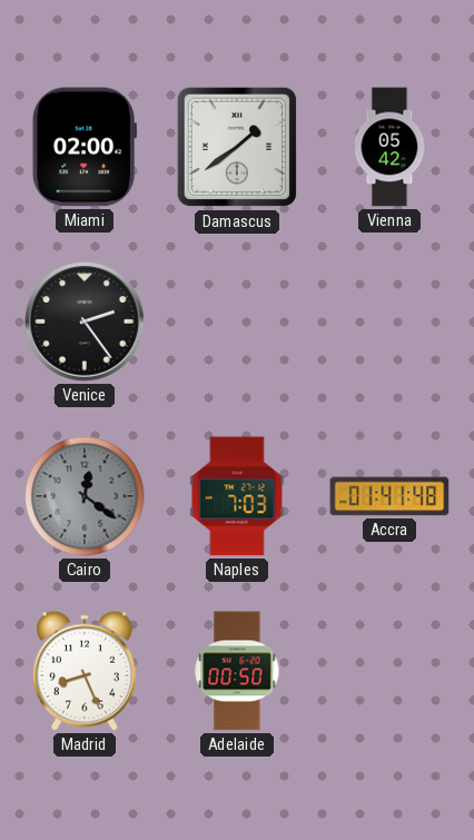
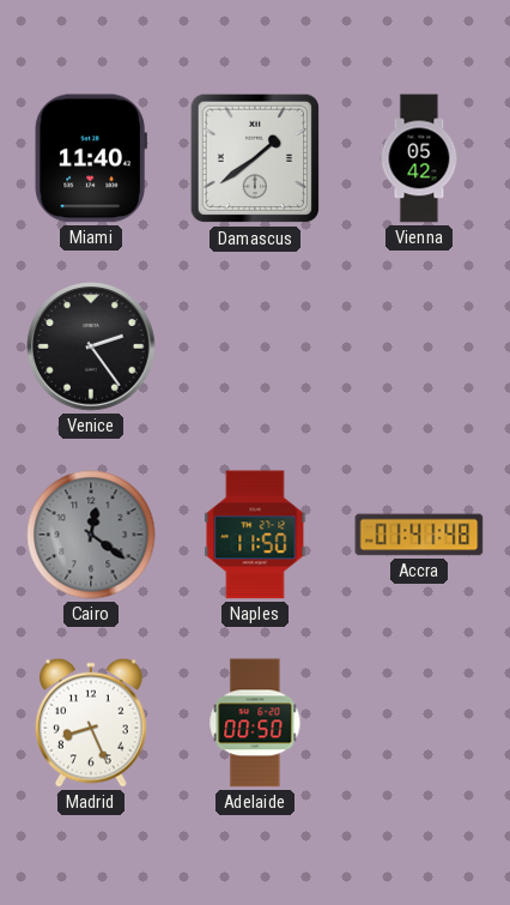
Miami: 02:00 -> 11:40
Naples: 7:03 -> 11:50
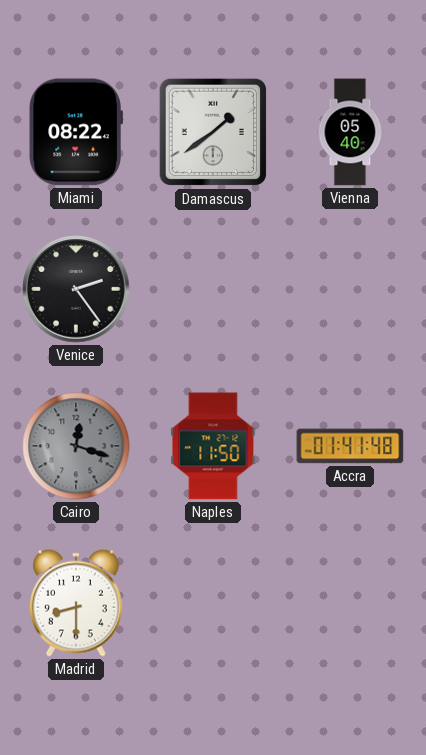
Miami: 11:40 -> 08:22
Vienna: 05:42 -> 05:40
Cairo: 12:21 -> 12:18
Madrid: 8:26 -> 8:30
Adelaide: 00:50 -> none
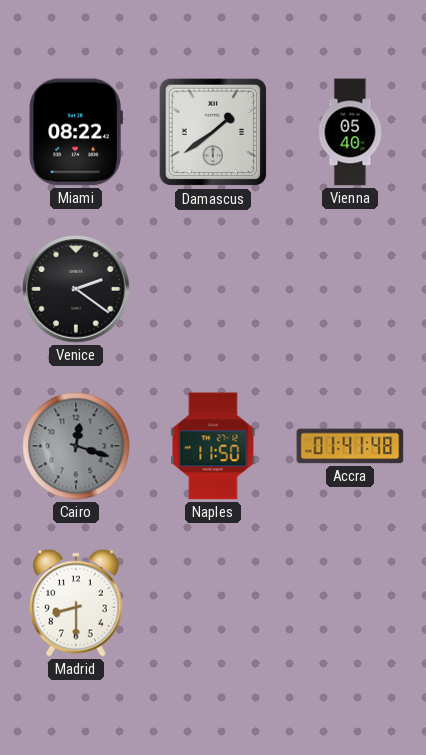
Venice: 2:24 -> 2:21
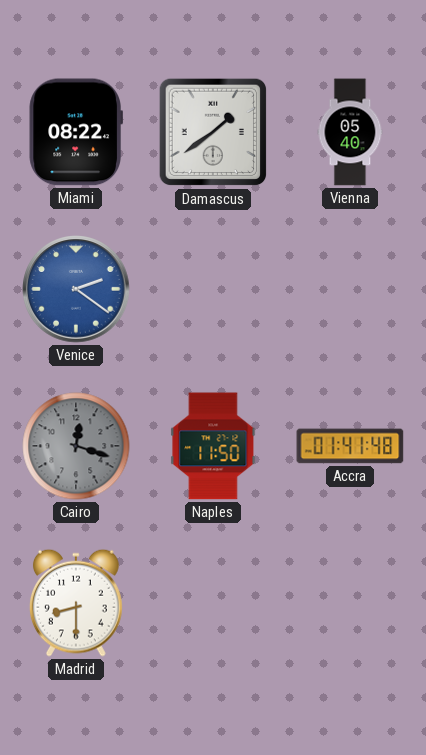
Venice dial: black -> blue
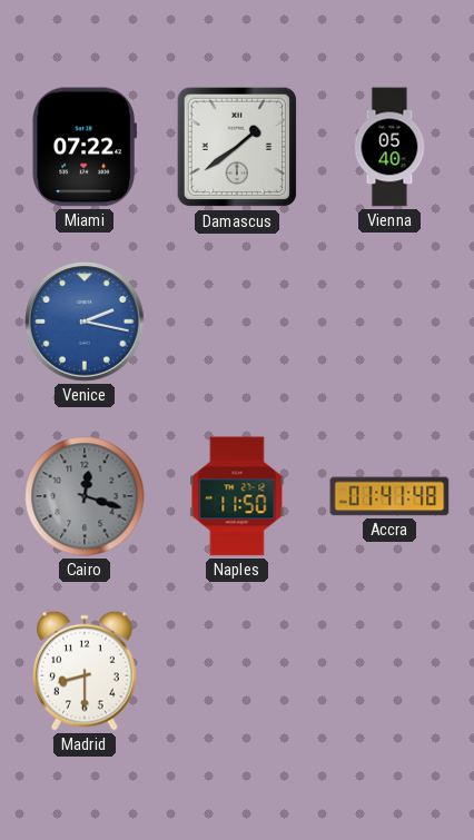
Miami: 08:22 -> 07:22
Venice: 2:21 -> 2:17
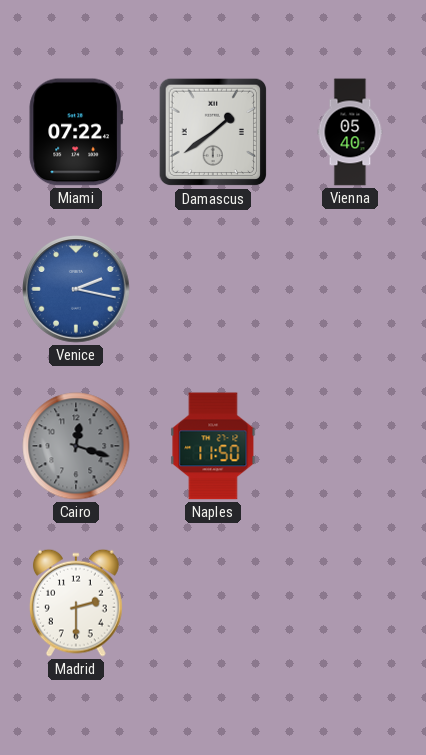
Accra: 01:41 -> none
Madrid: 8:30 -> 2:30
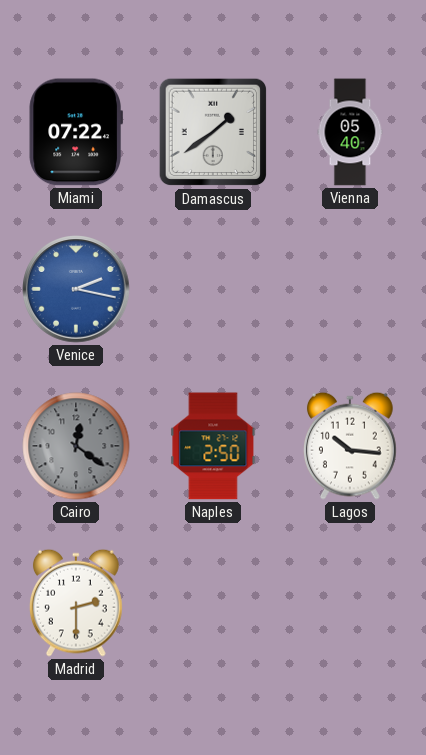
Cairo: 12:18 -> 12:21
Naples: 11:50 -> 2:50
Lagos: none -> 10:16
